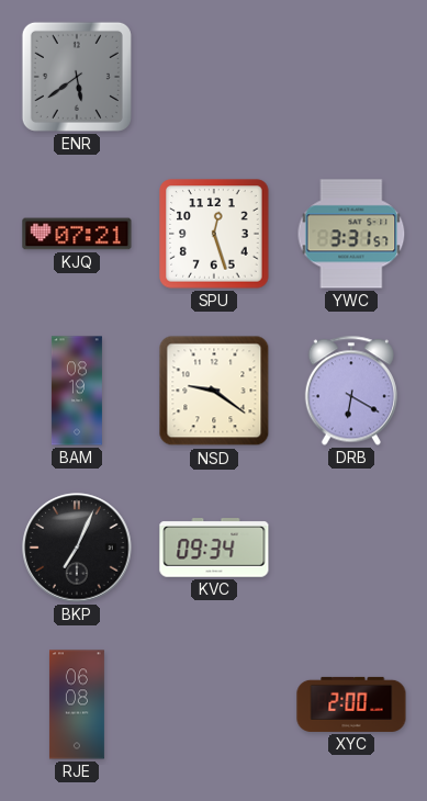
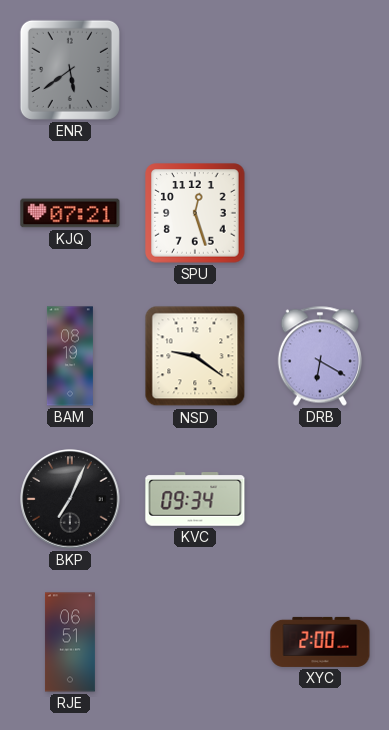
YWC: 3:31 -> none
RJE: 06:08 -> 06:51
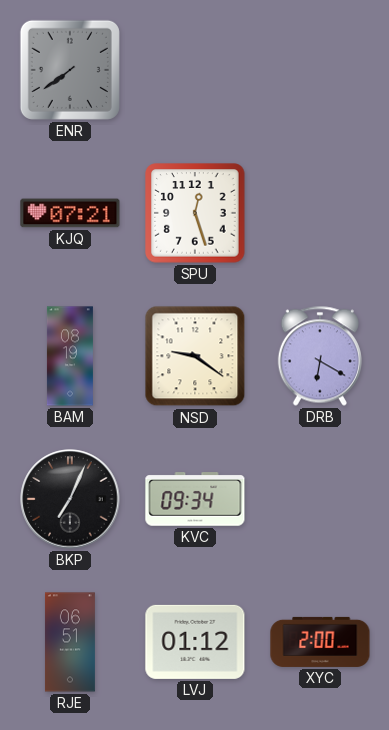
ENR: 5:39 -> 7:39
LVJ: none -> 01:12
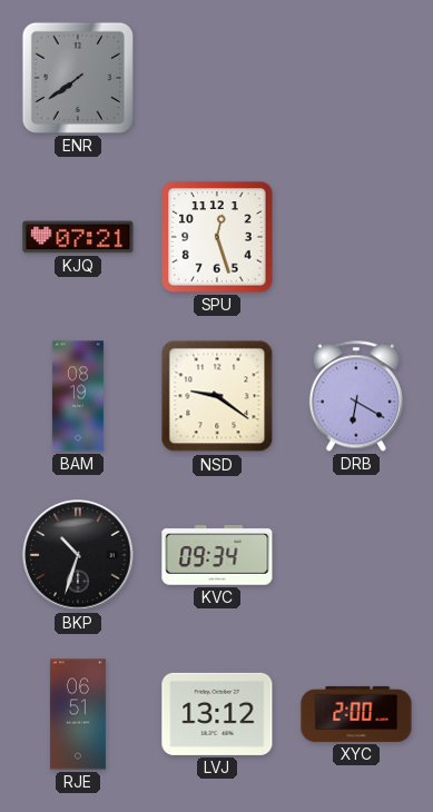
BKP: 7:04 -> 10:33
LVJ: 01:12 -> 13:12
